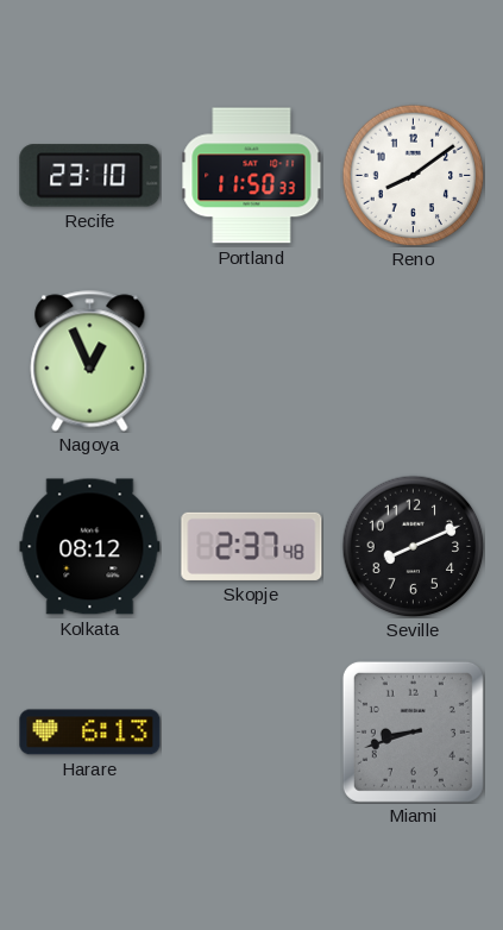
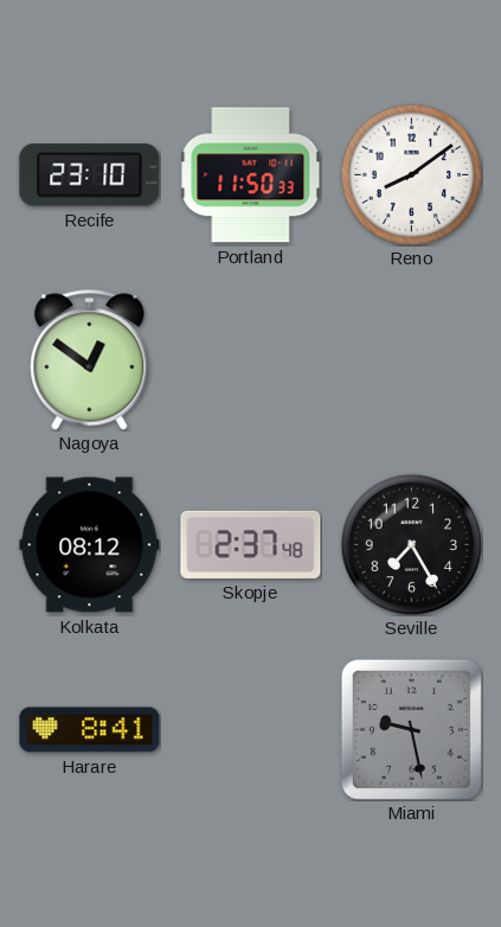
Nagoya: 12:56 -> 12:51
Seville: 8:11 -> 7:25
Harare: 6:13 -> 8:41
Miami: 8:42 -> 9:28
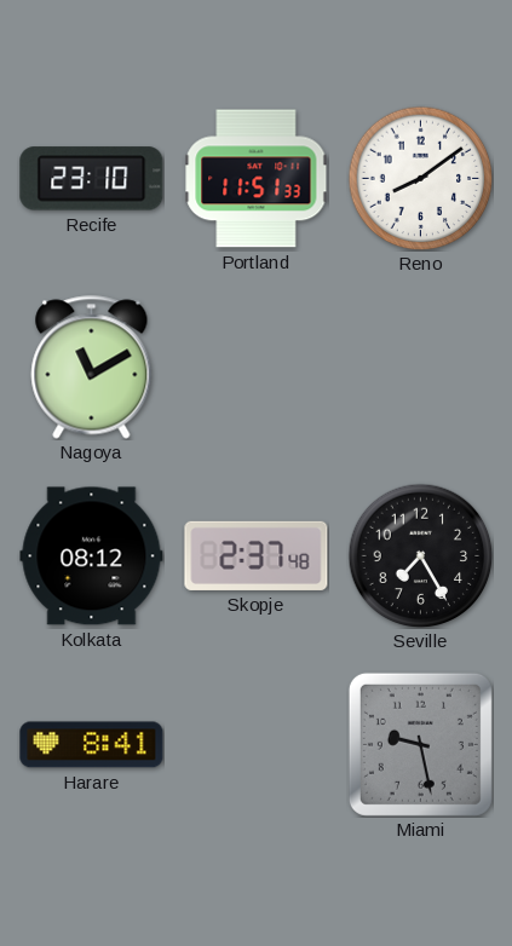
Portland: 11:50 -> 11:51
Nagoya: 12:51 -> 11:10
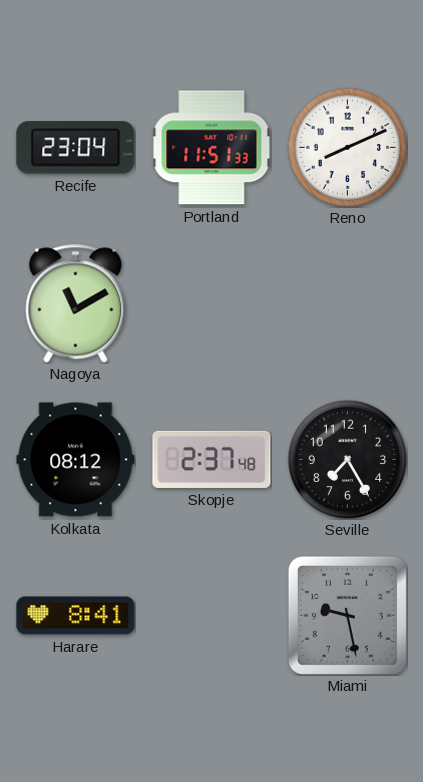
Recife: 23:10 -> 23:04
Reno: 8:09 -> 8:11
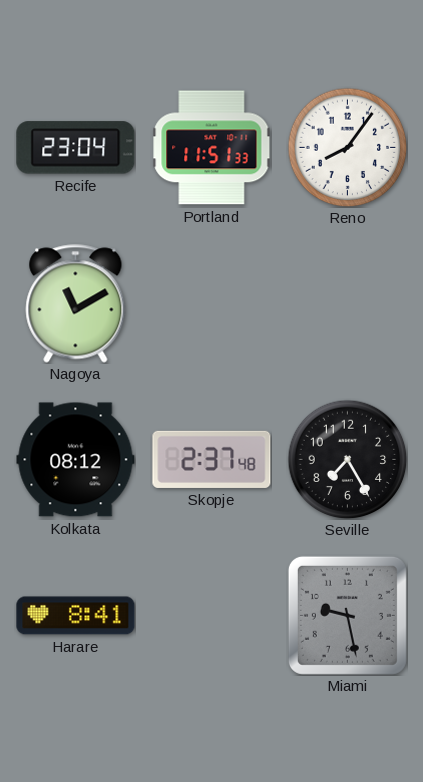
Reno: 8:11 -> 8:06
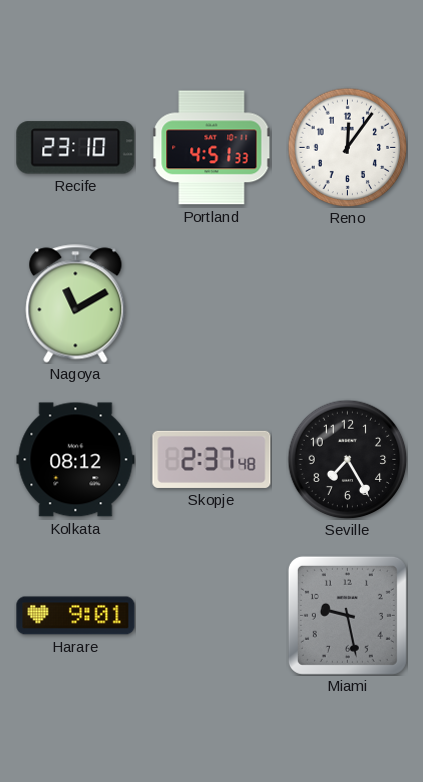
Recife: 23:04 -> 23:10
Portland: 11:51 -> 4:51
Reno: 8:06 -> 12:06
Harare: 8:41 -> 9:01
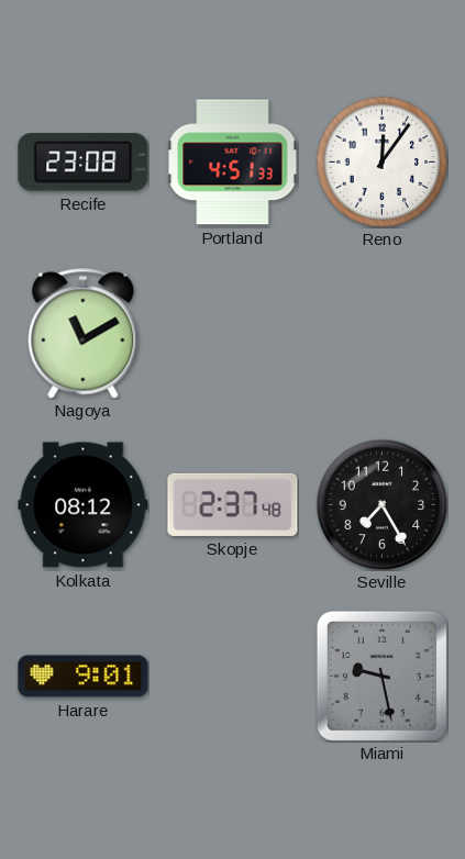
Recife: 23:10 -> 23:08
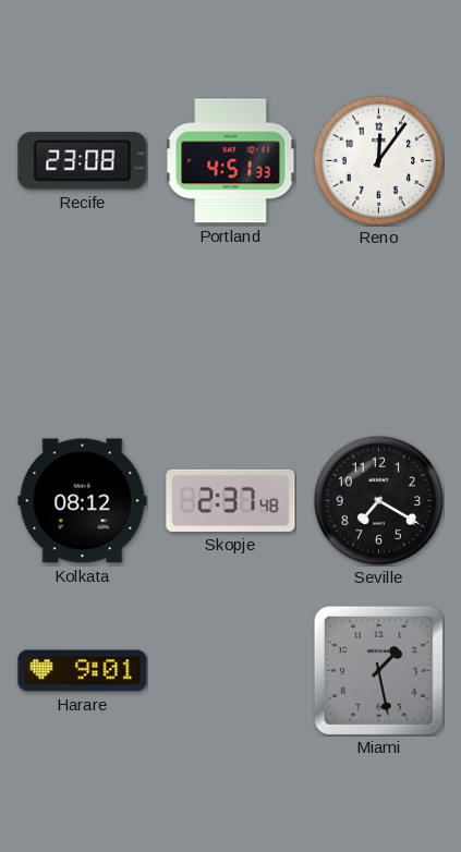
Nagoya: 11:10 -> none
Seville: 7:25 -> 7:20
Miami: 9:28 -> 1:28
